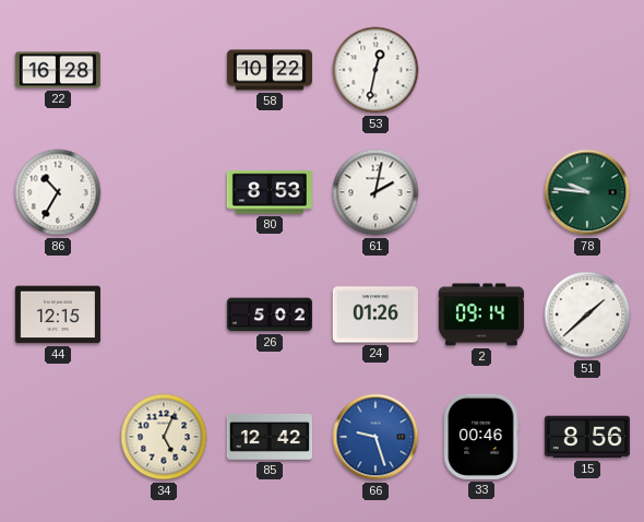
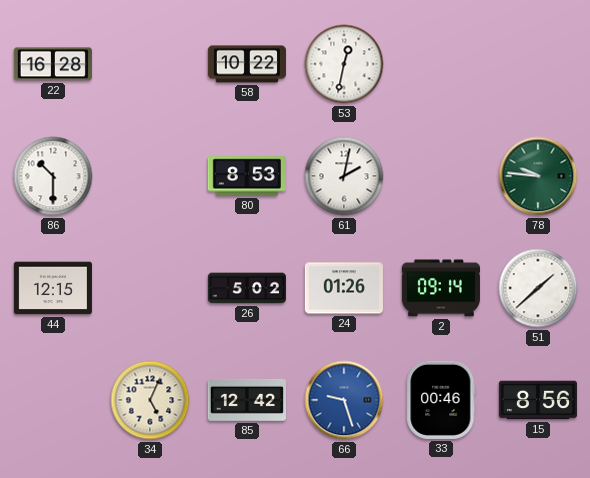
86: 10:35 -> 10:30
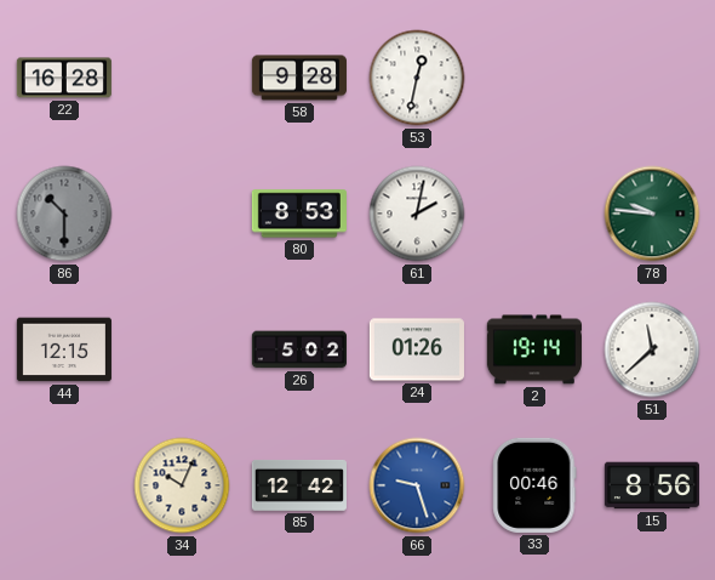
58: 10:22 -> 9:28
86 dial: white -> grey
2: 09:14 -> 19:14
51: 1:38 -> 11:38
34: 5:04 -> 10:04
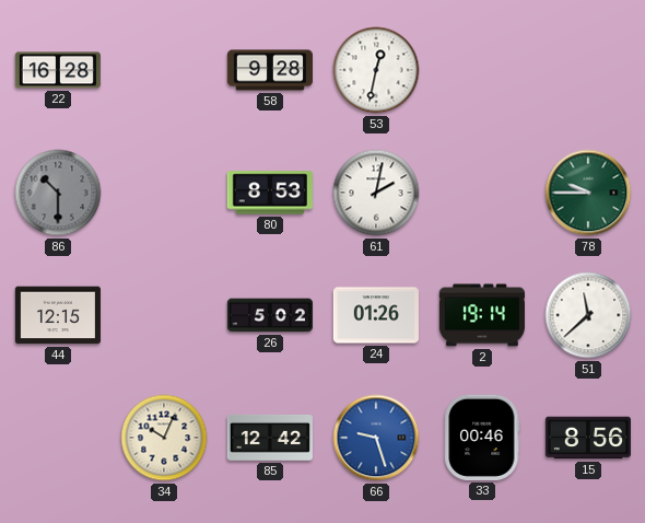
78: 9:46 -> 9:45
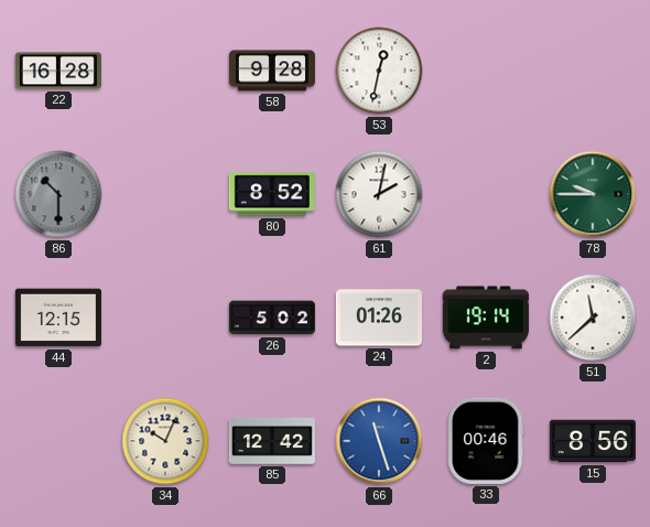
80: 8:53 -> 8:52
66: 9:27 -> 11:27
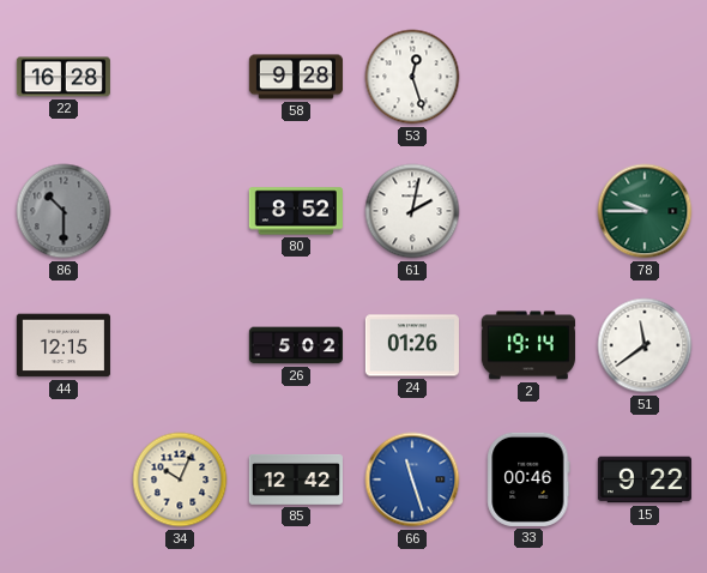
53: 12:32 -> 12:27
51: 11:38 -> 11:39
15: 8:56 -> 9:22
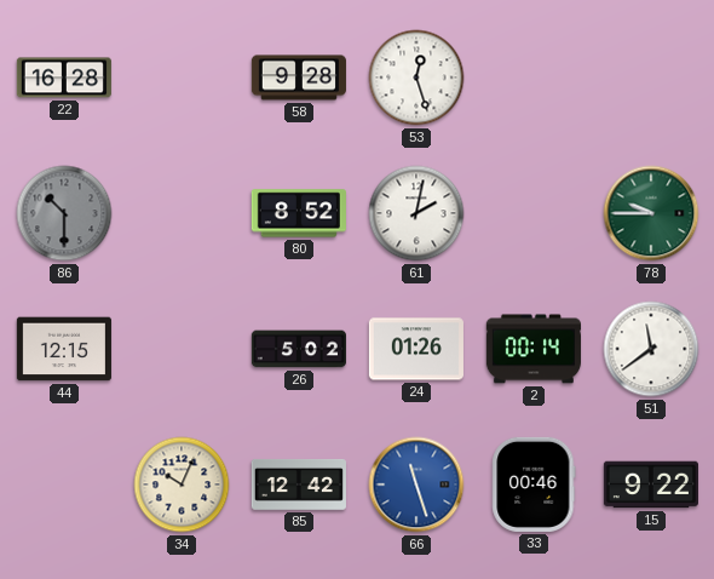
2: 19:14 -> 00:14
